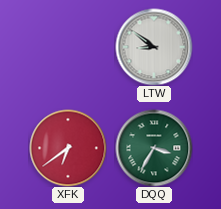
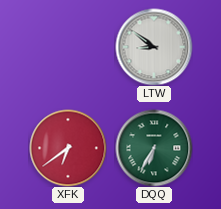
DQQ: 3:35 -> 6:35
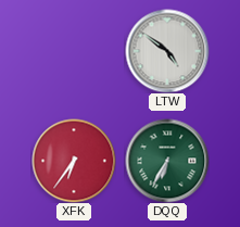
LTW: 8:51 -> 4:51
XFK: 6:39 -> 6:36
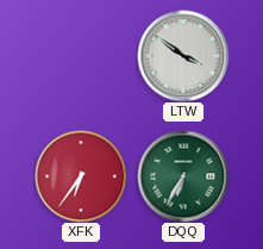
LTW: 4:51 -> 3:51
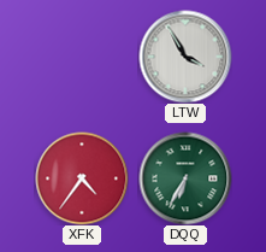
LTW: 3:51 -> 3:55
XFK: 6:36 -> 4:36
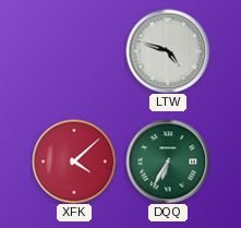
LTW: 3:55 -> 4:48
XFK: 4:36 -> 4:08
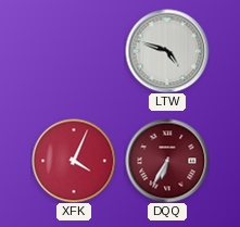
XFK: 4:08 -> 4:04
DQQ dial: green -> burgundy
